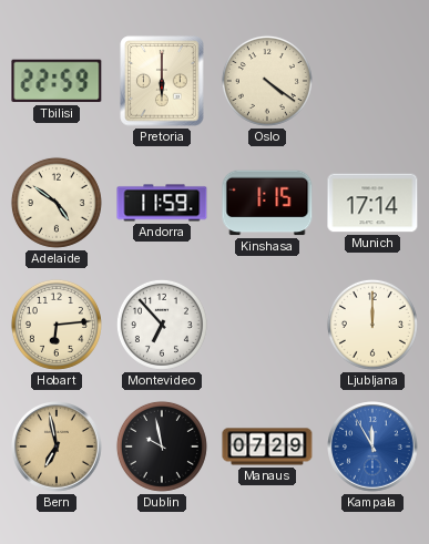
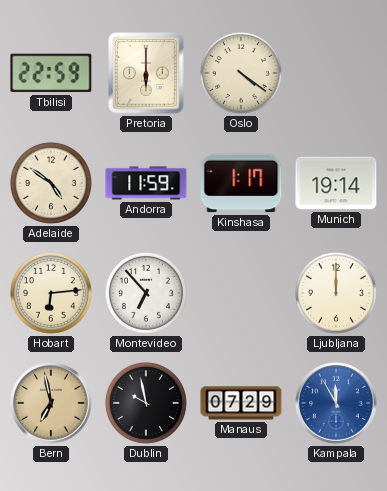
Kinshasa: 1:15 -> 1:17
Munich: 17:14 -> 19:14
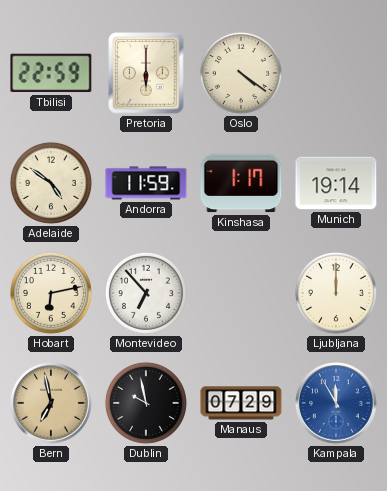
Hobart: 6:14 -> 6:13
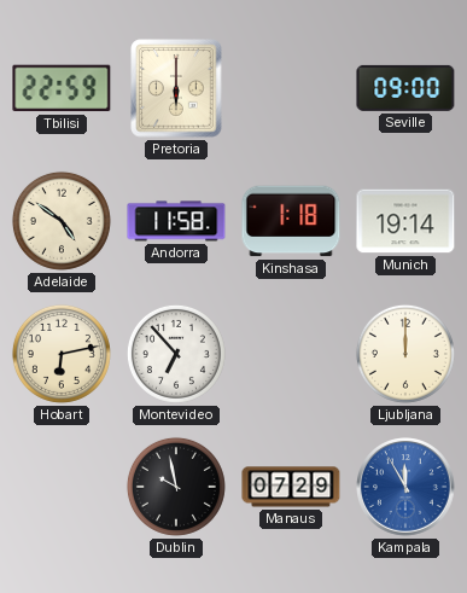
Oslo: 4:21 -> none
Seville: none -> 09:00
Andorra: 11:59 -> 11:58
Kinshasa: 1:17 -> 1:18
Bern: 6:58 -> none
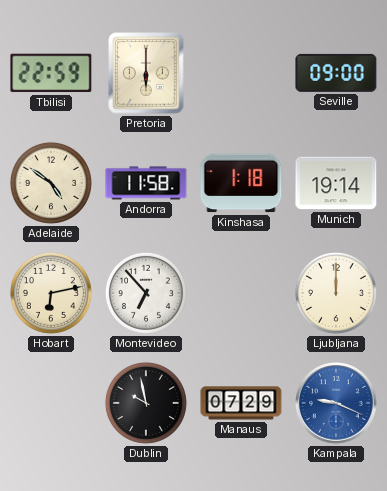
Kampala: 11:55 -> 9:19
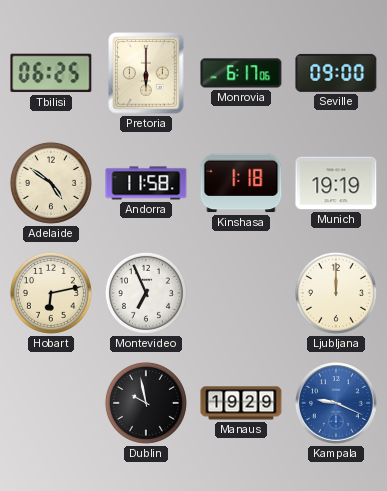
Tbilisi: 22:59 -> 06:25
Monrovia: none -> 6:17
Munich: 19:14 -> 19:19
Montevideo: 6:53 -> 6:56
Manaus: 07:29 -> 19:29
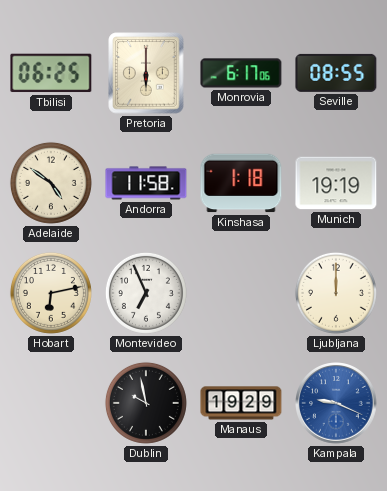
Seville: 09:00 -> 08:55
